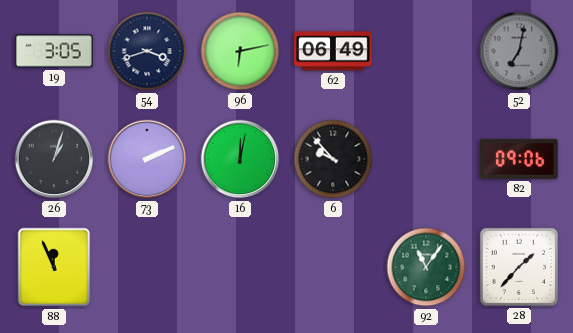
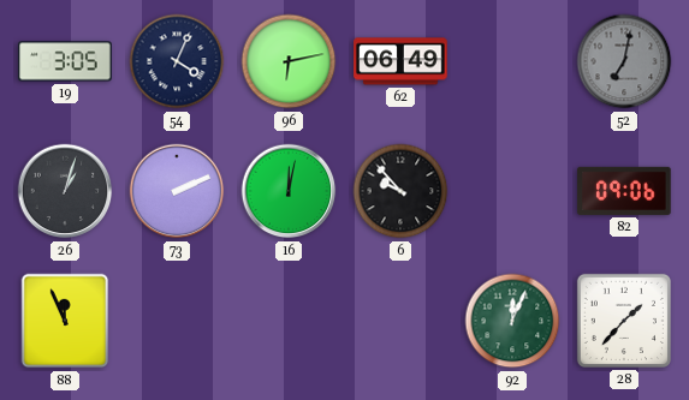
54: 3:42 -> 4:04
92: 11:06 -> 12:04
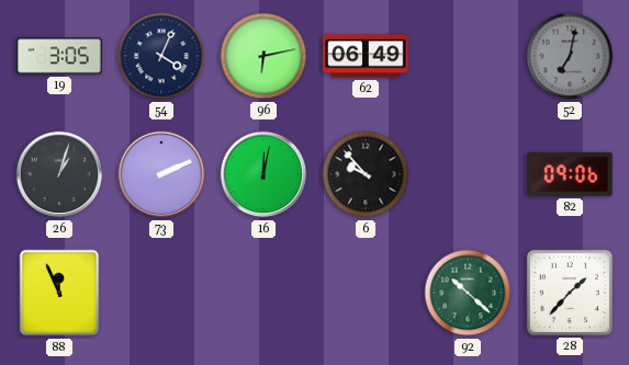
92: 12:04 -> 10:22
